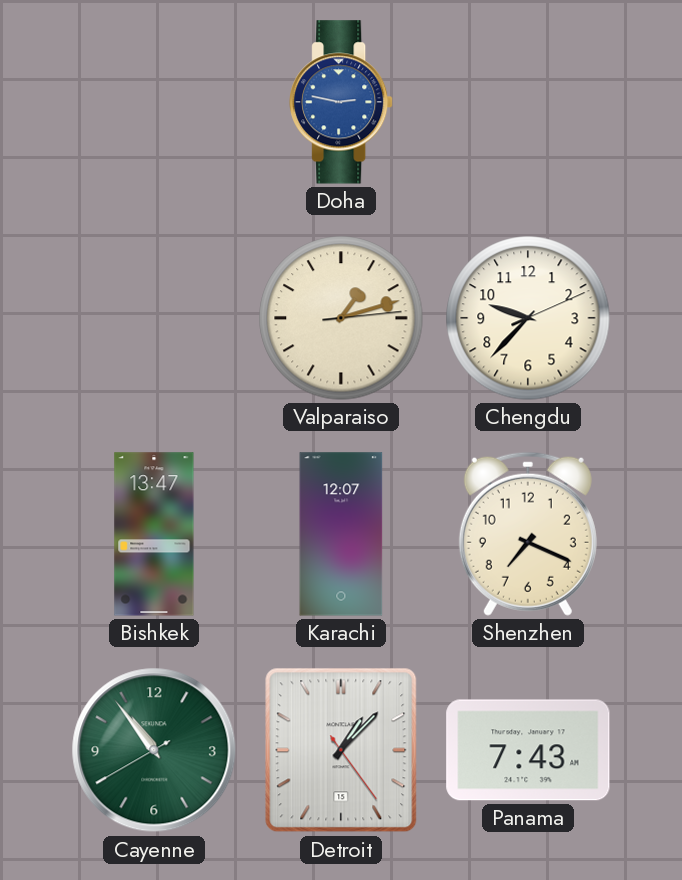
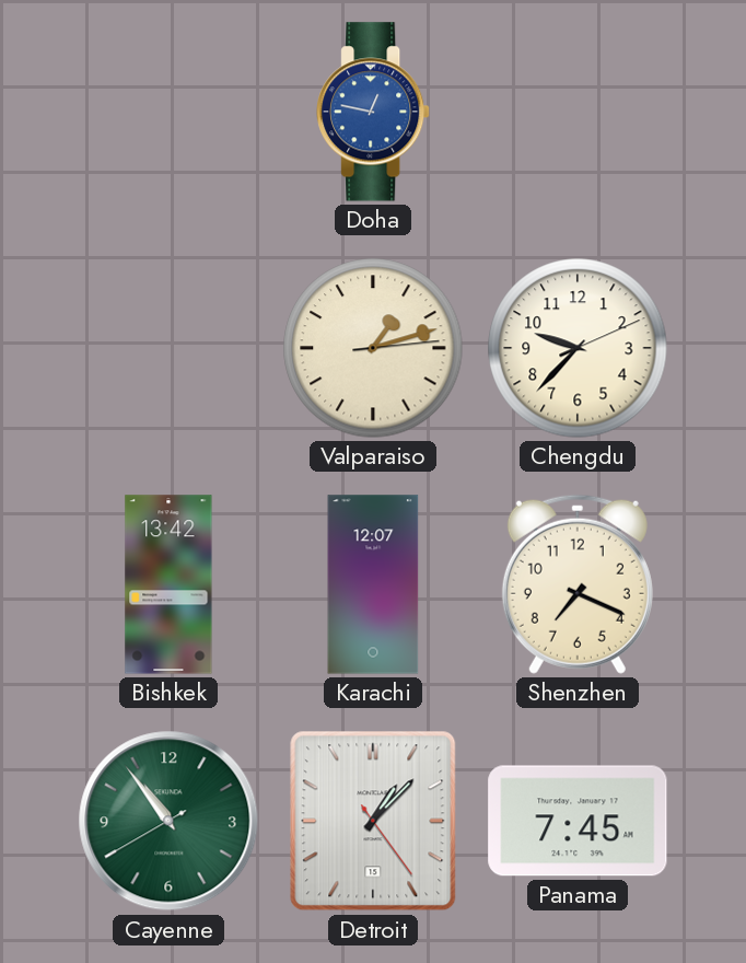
Doha: 2:47 -> 12:47
Bishkek: 13:47 -> 13:42
Panama: 7:43 -> 7:45
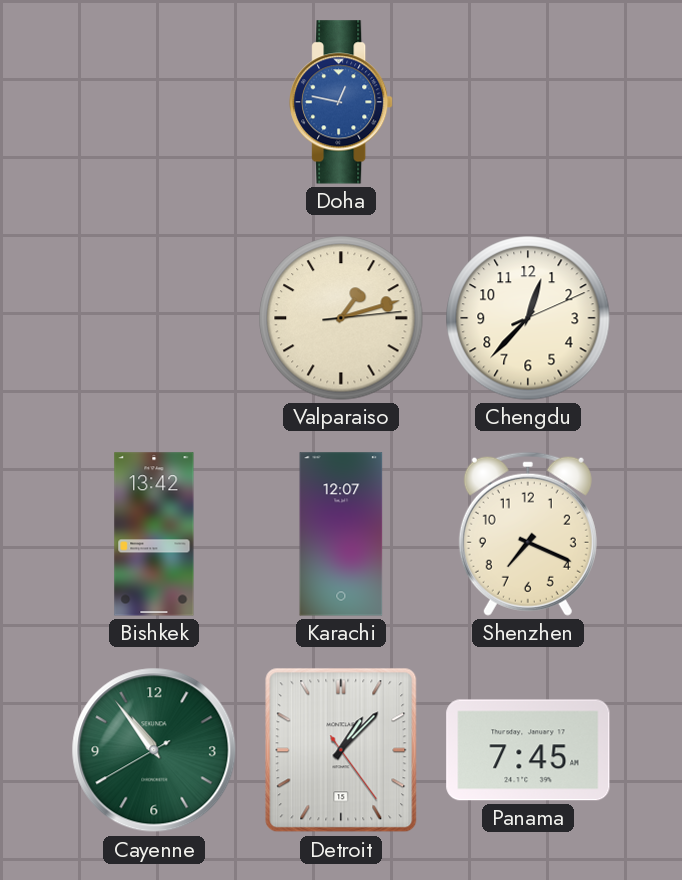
Chengdu: 9:37 -> 12:37
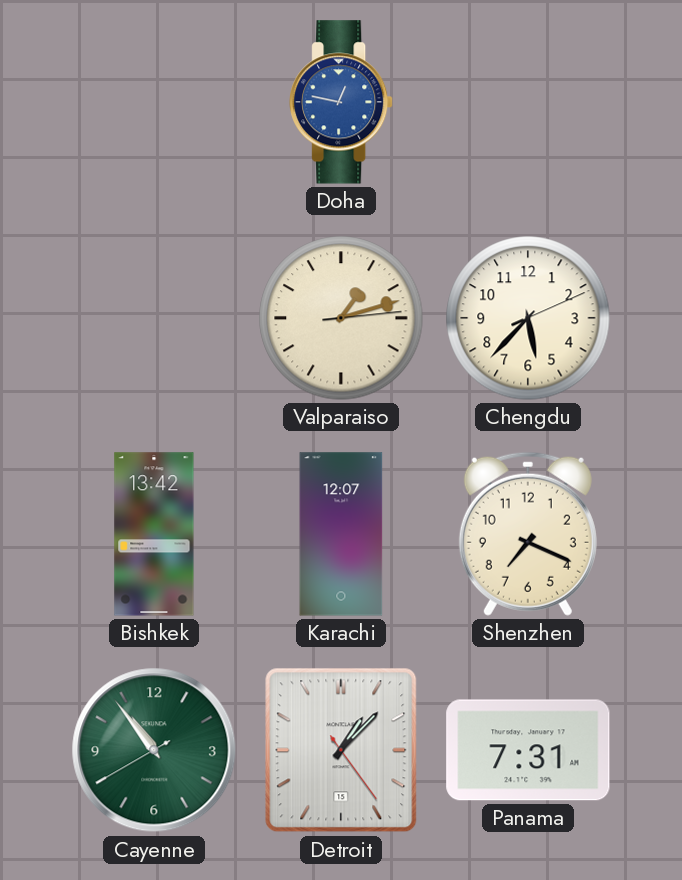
Chengdu: 12:37 -> 5:37
Panama: 7:45 -> 7:31
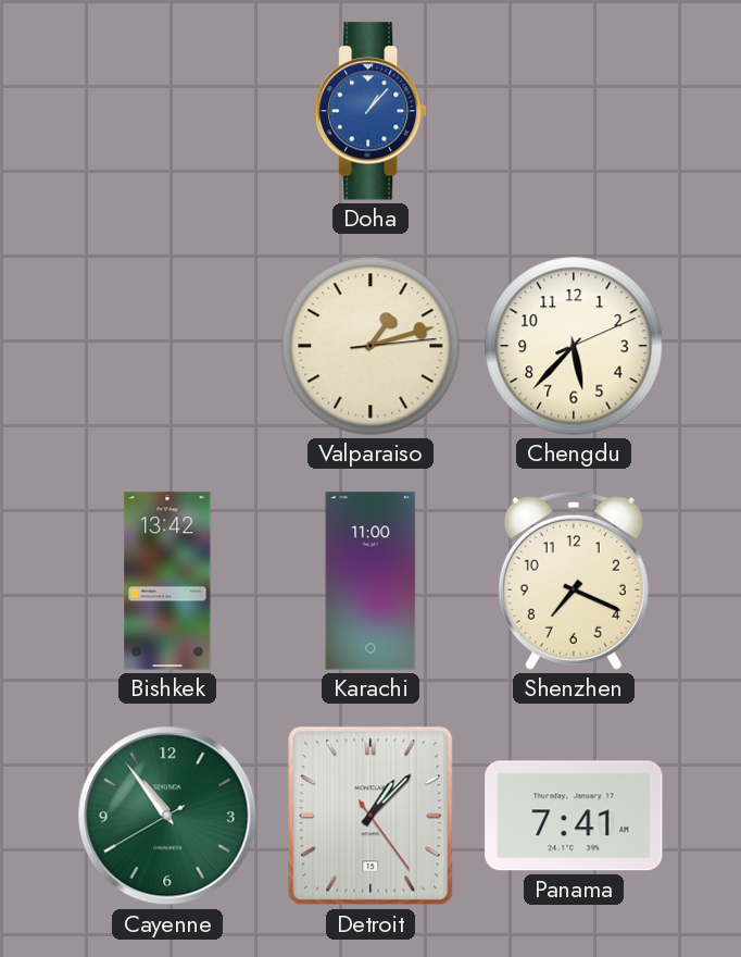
Doha: 12:47 -> 1:07
Karachi: 12:07 -> 11:00
Panama: 7:31 -> 7:41
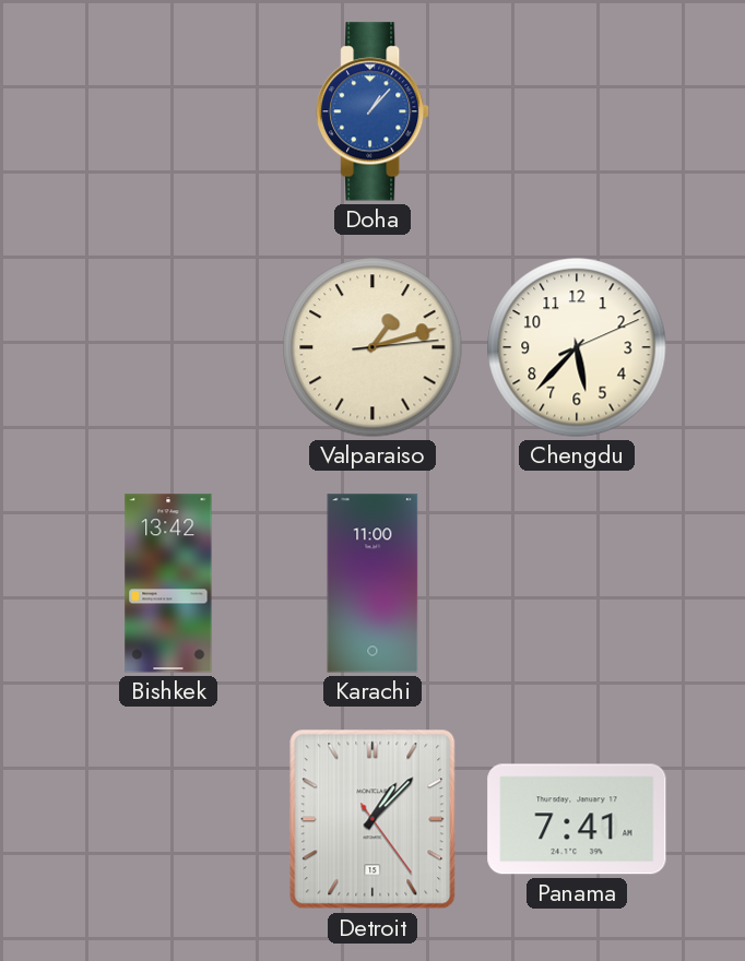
Shenzhen: 7:19 -> none
Cayenne: 10:53 -> none
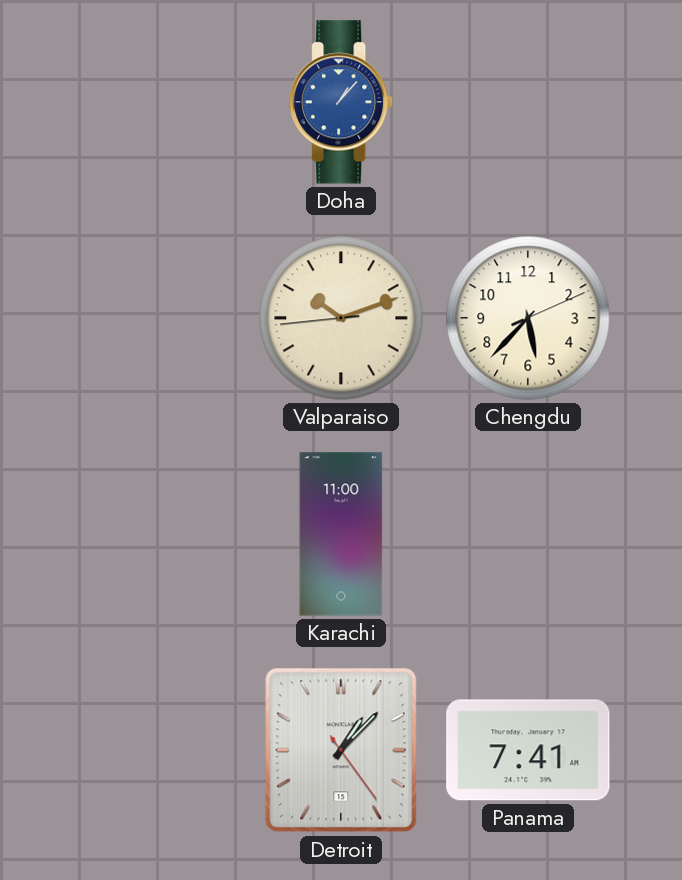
Valparaiso: 1:12 -> 10:11
Bishkek: 13:42 -> none
